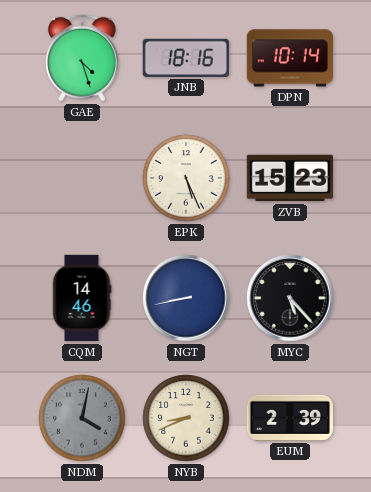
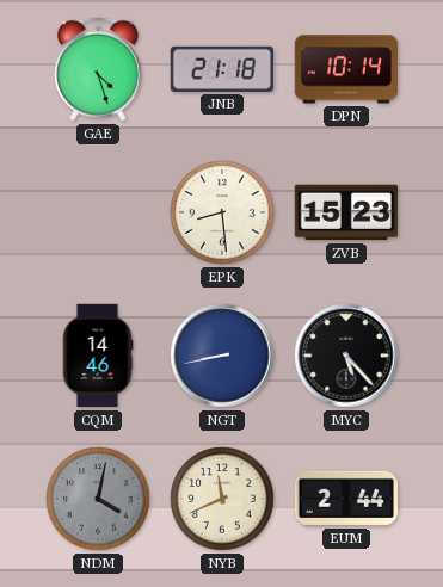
JNB: 18:16 -> 21:18
EPK: 5:26 -> 8:29
NYB: 8:41 -> 11:41
EUM: 2:39 -> 2:44
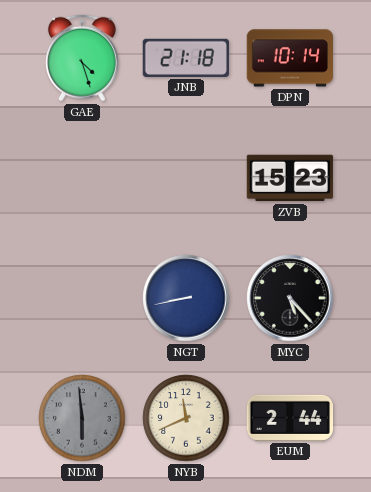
EPK: 8:29 -> none
CQM: 14:46 -> none
NDM: 4:02 -> 5:59
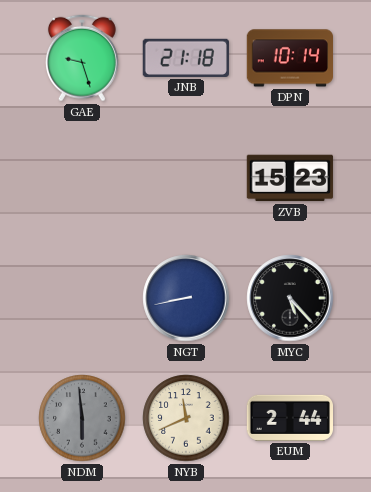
GAE: 4:27 -> 9:27
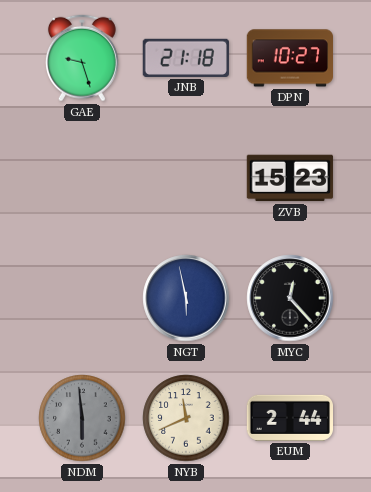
DPN: 10:14 -> 10:27
NGT: 8:43 -> 5:58
MYC: 5:23 -> 12:23
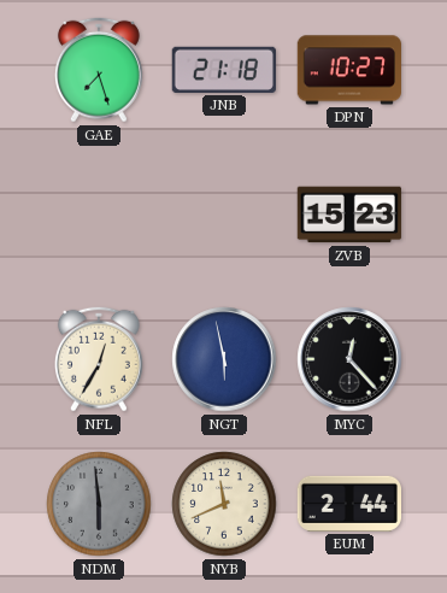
GAE: 9:27 -> 7:27
NFL: none -> 12:35
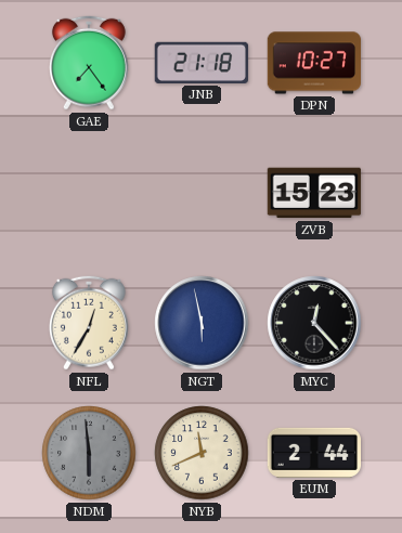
GAE: 7:27 -> 7:24
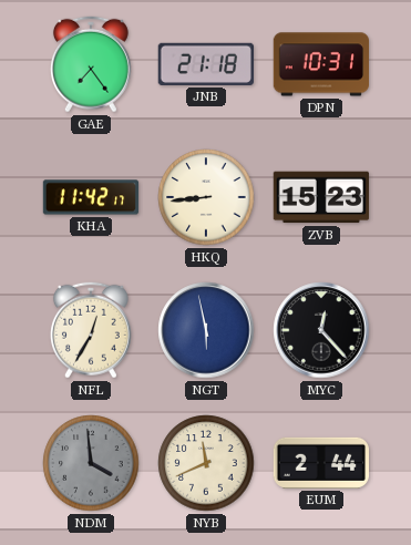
DPN: 10:27 -> 10:31
KHA: none -> 11:42
HKQ: none -> 8:44
NDM: 5:59 -> 3:59
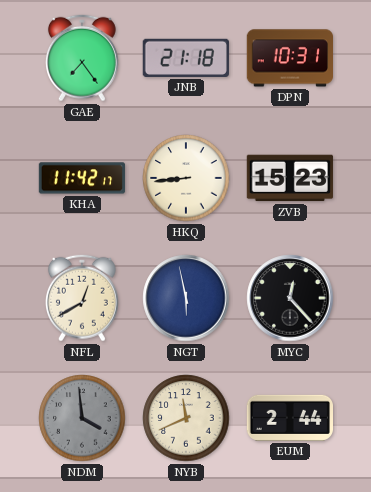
NFL: 12:35 -> 12:40
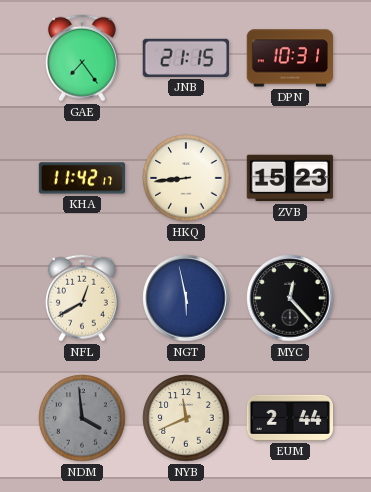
JNB: 21:18 -> 21:15
